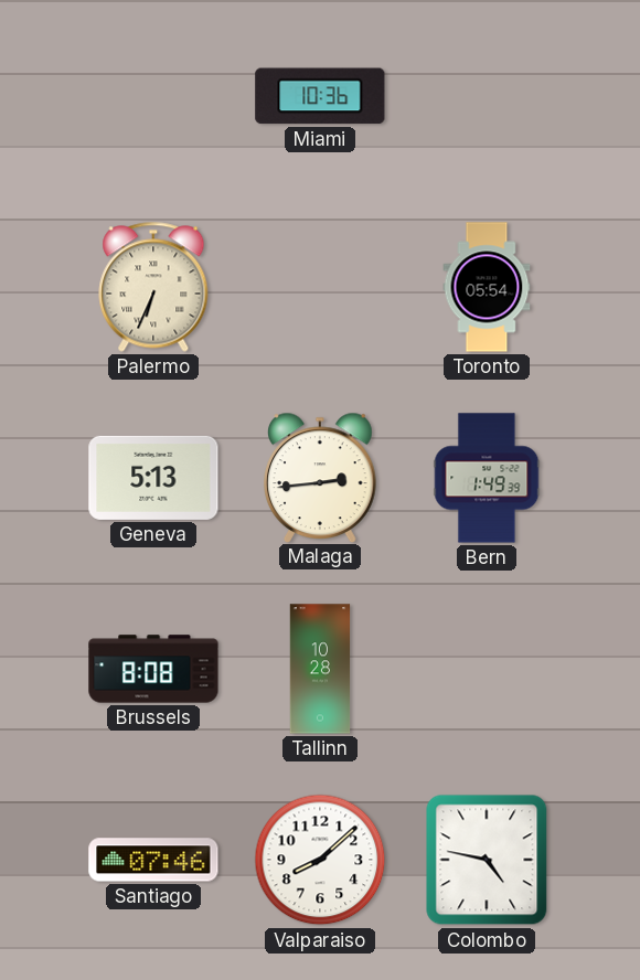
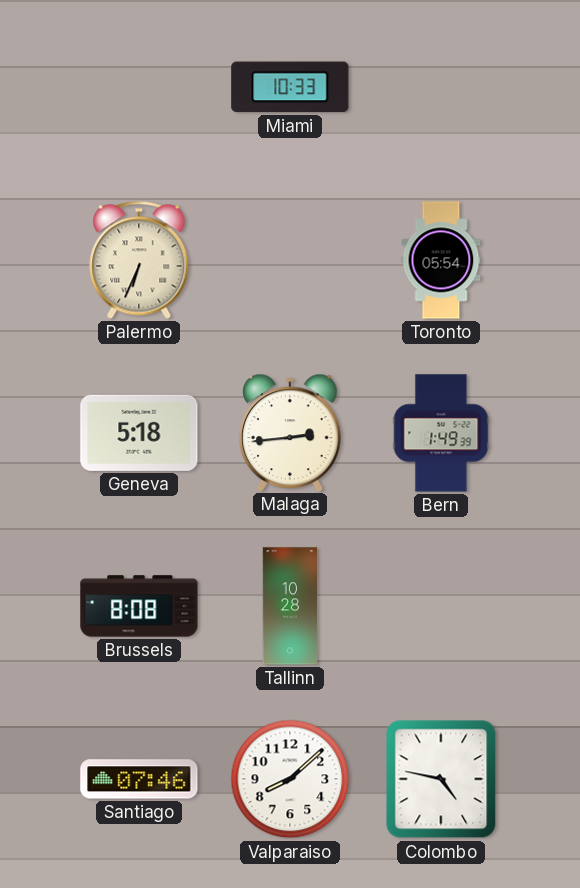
Miami: 10:36 -> 10:33
Geneva: 5:13 -> 5:18
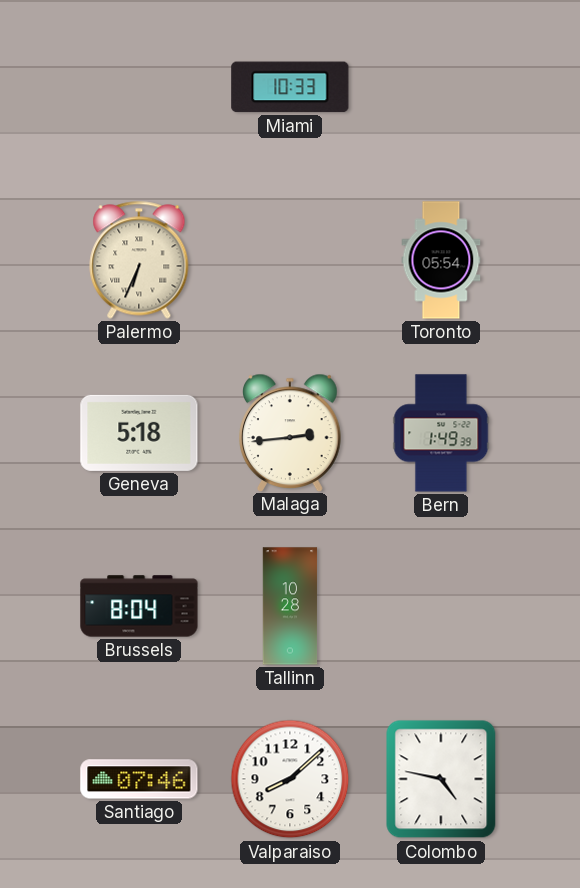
Brussels: 8:08 -> 8:04
